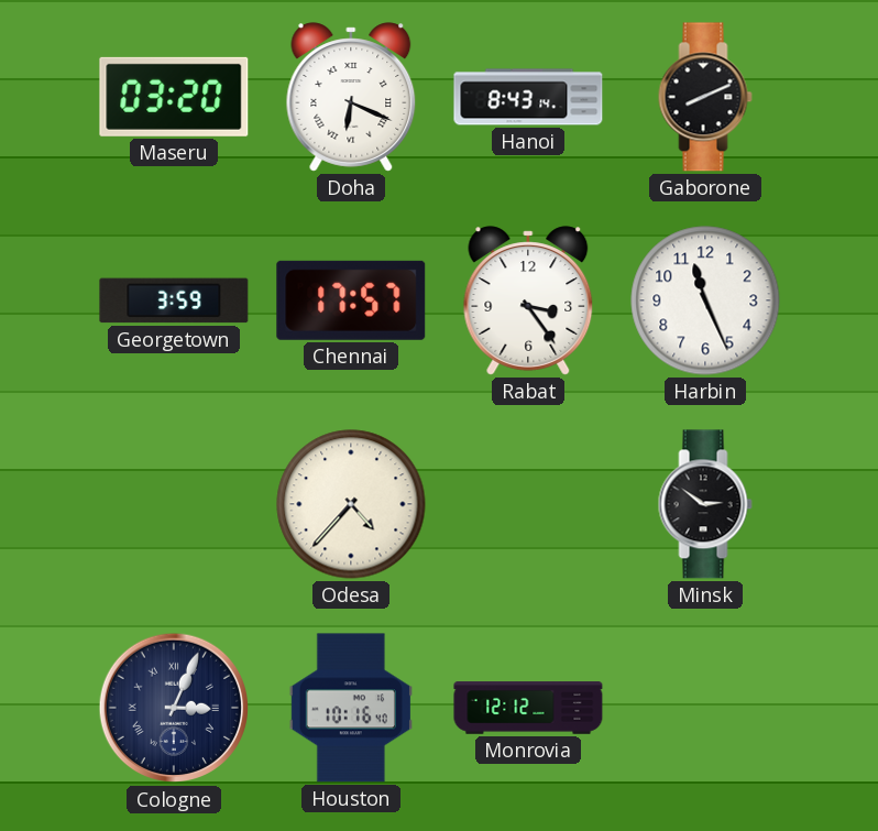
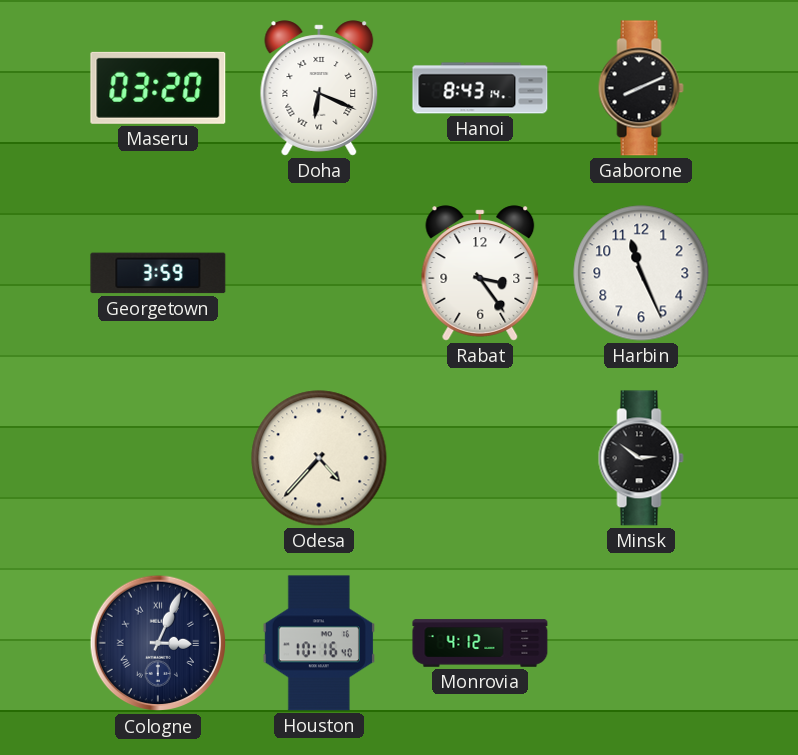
Chennai: 17:57 -> none
Monrovia: 12:12 -> 4:12
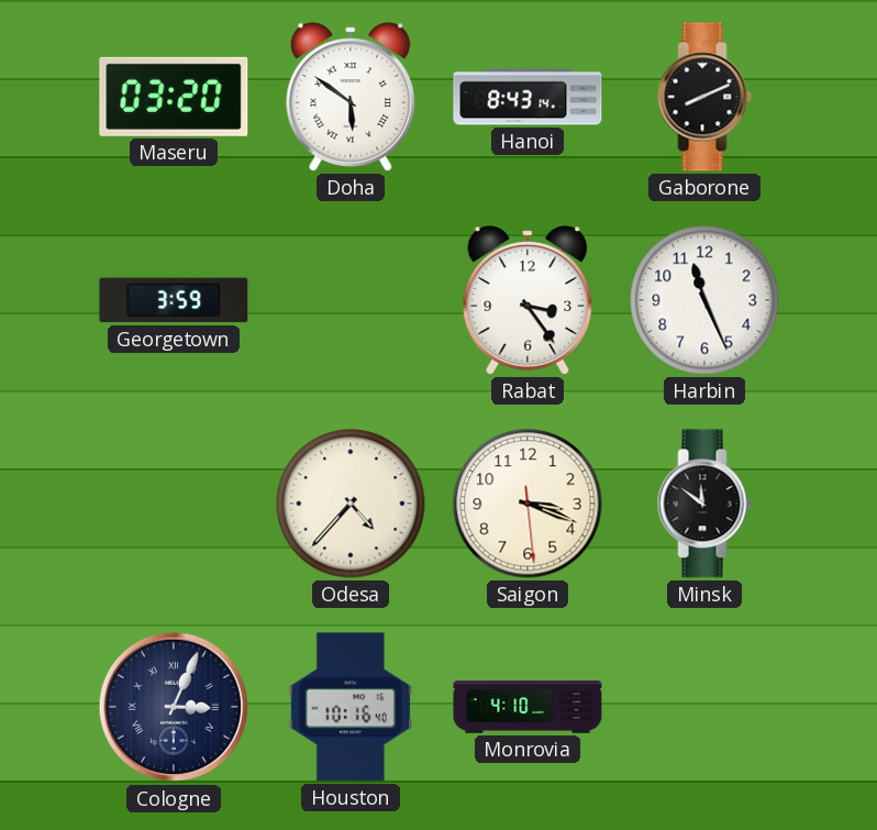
Doha: 6:19 -> 5:51
Saigon: none -> 3:18
Minsk: 2:51 -> 11:51
Monrovia: 4:12 -> 4:10
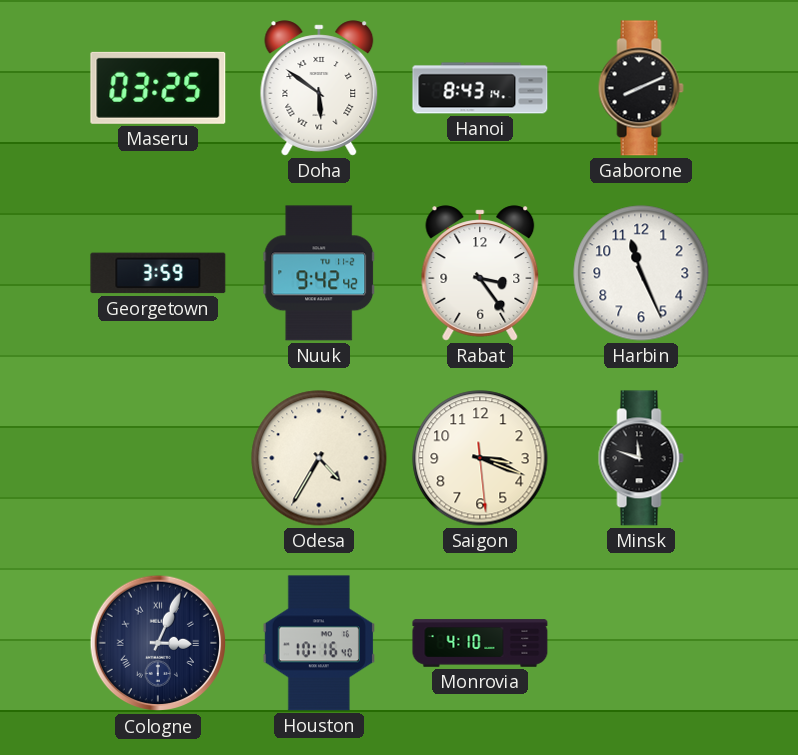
Maseru: 03:20 -> 03:25
Nuuk: none -> 9:42
Odesa: 4:37 -> 4:35
Minsk: 11:51 -> 11:48
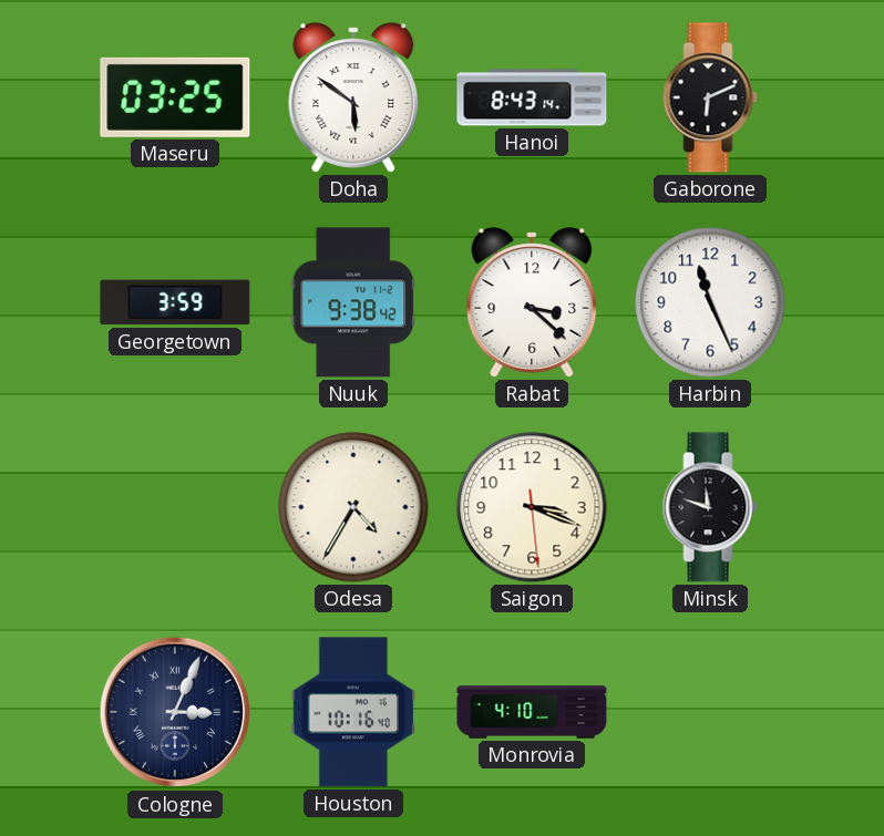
Gaborone: 8:11 -> 6:11
Nuuk: 9:42 -> 9:38
Rabat: 3:24 -> 3:22
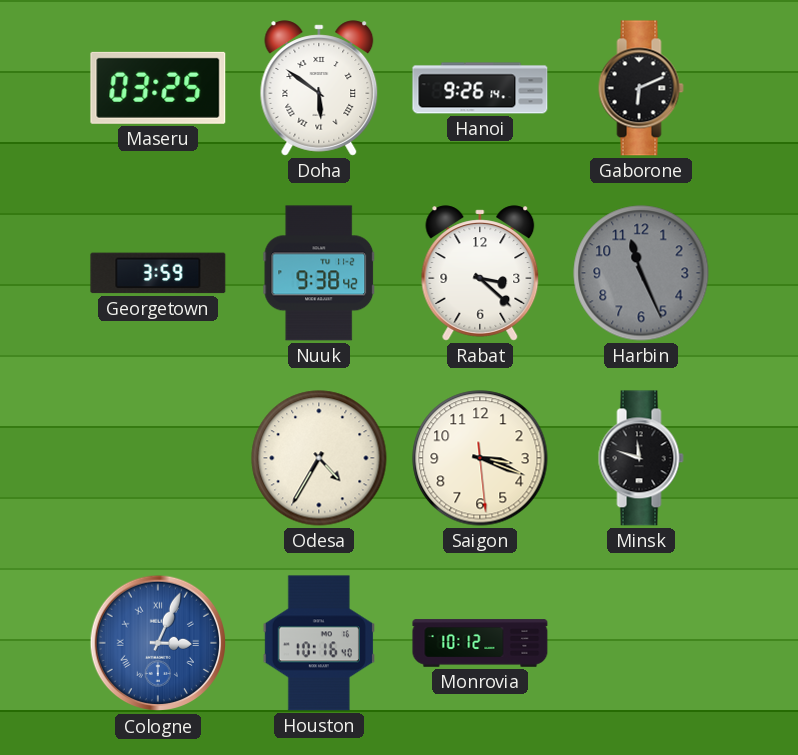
Hanoi: 8:43 -> 9:26
Harbin dial: white -> grey
Cologne dial: navy -> blue
Monrovia: 4:10 -> 10:12
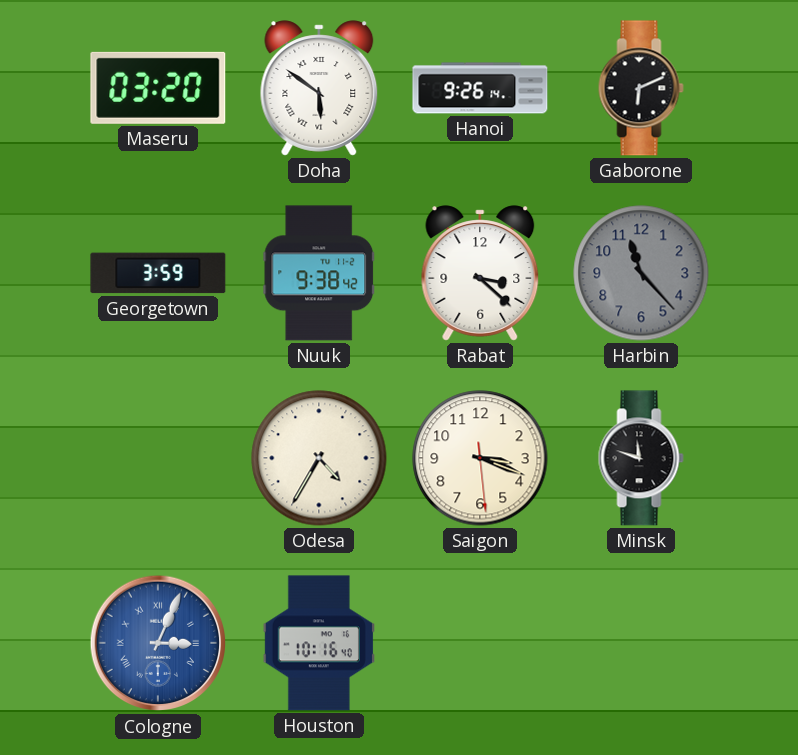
Maseru: 03:25 -> 03:20
Harbin: 11:26 -> 11:23
Monrovia: 10:12 -> none
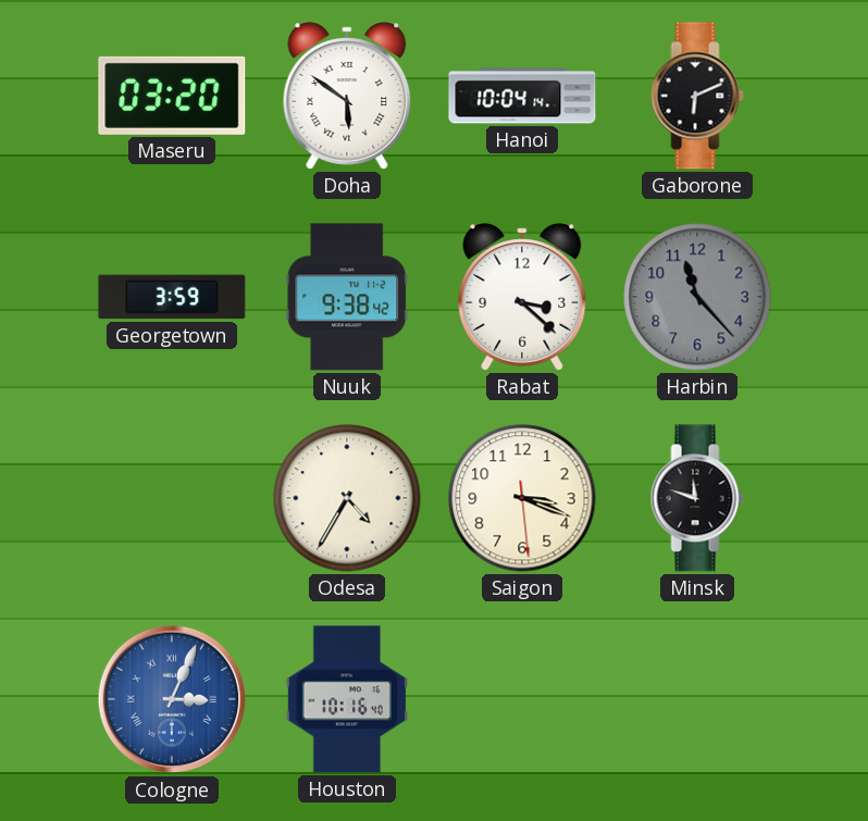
Hanoi: 9:26 -> 10:04
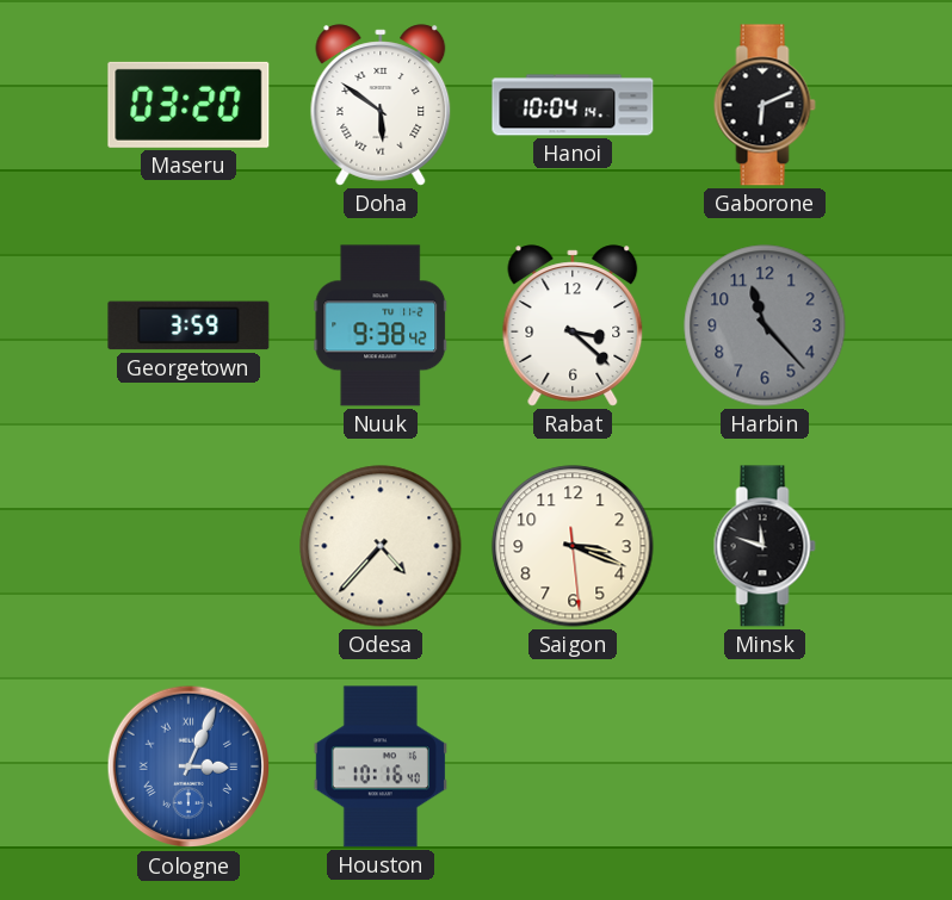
Odesa: 4:35 -> 4:37
